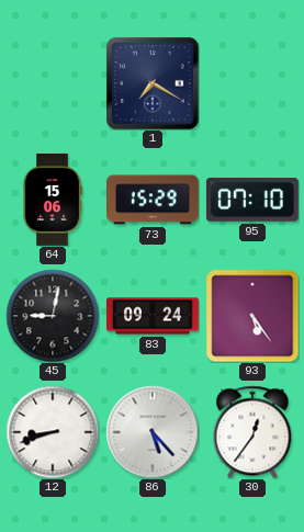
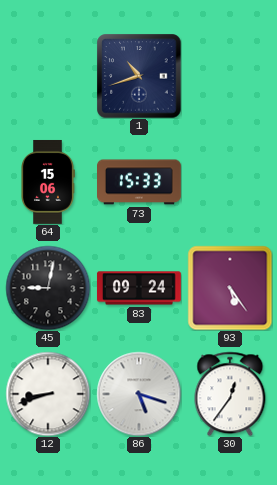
1: 7:20 -> 10:42
73: 15:29 -> 15:33
95: 07:10 -> none
86: 5:23 -> 5:18
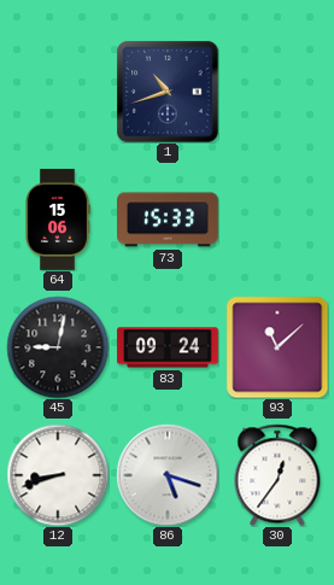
93: 5:24 -> 11:08
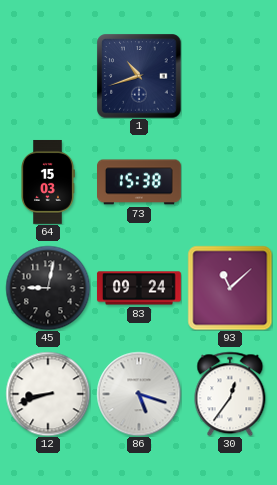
64: 15:06 -> 15:03
73: 15:33 -> 15:38
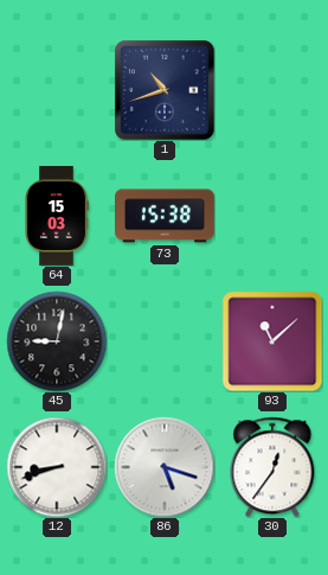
83: 09:24 -> none
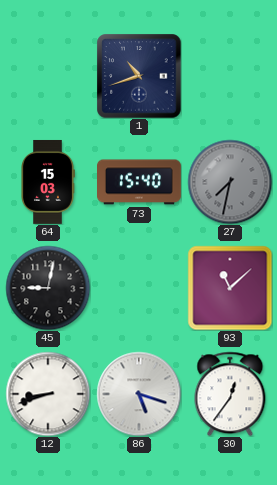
73: 15:38 -> 15:40
27: none -> 7:32
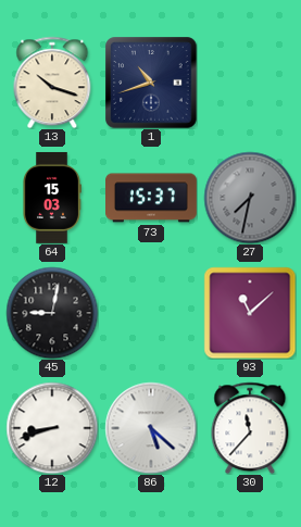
13: none -> 10:18
73: 15:40 -> 15:37
86: 5:18 -> 5:22
30: 12:36 -> 11:37
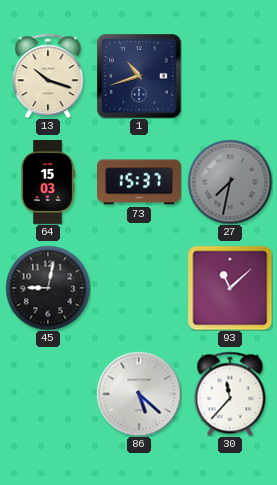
12: 8:42 -> none
